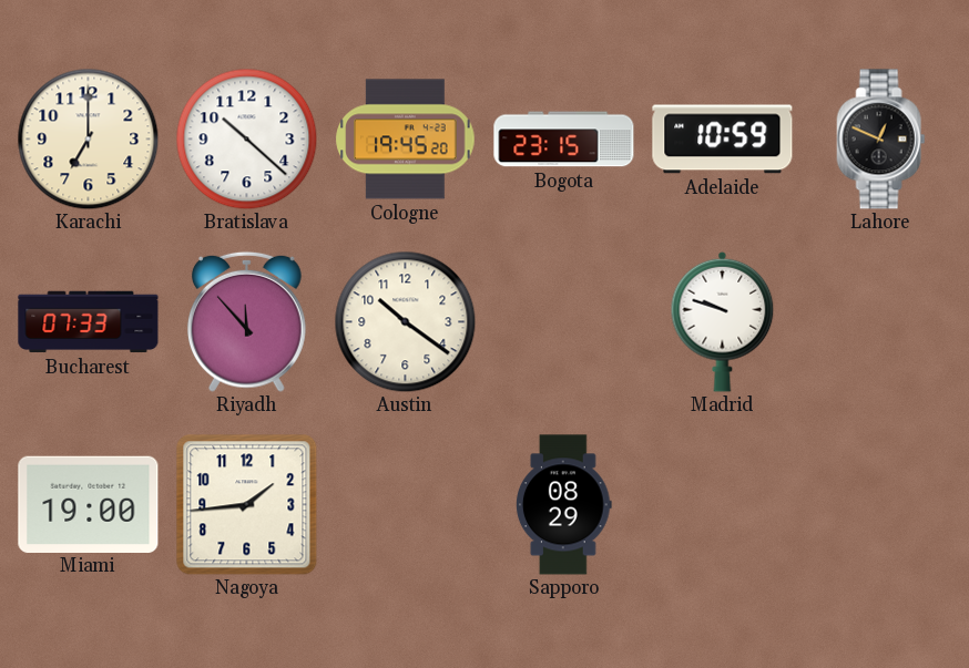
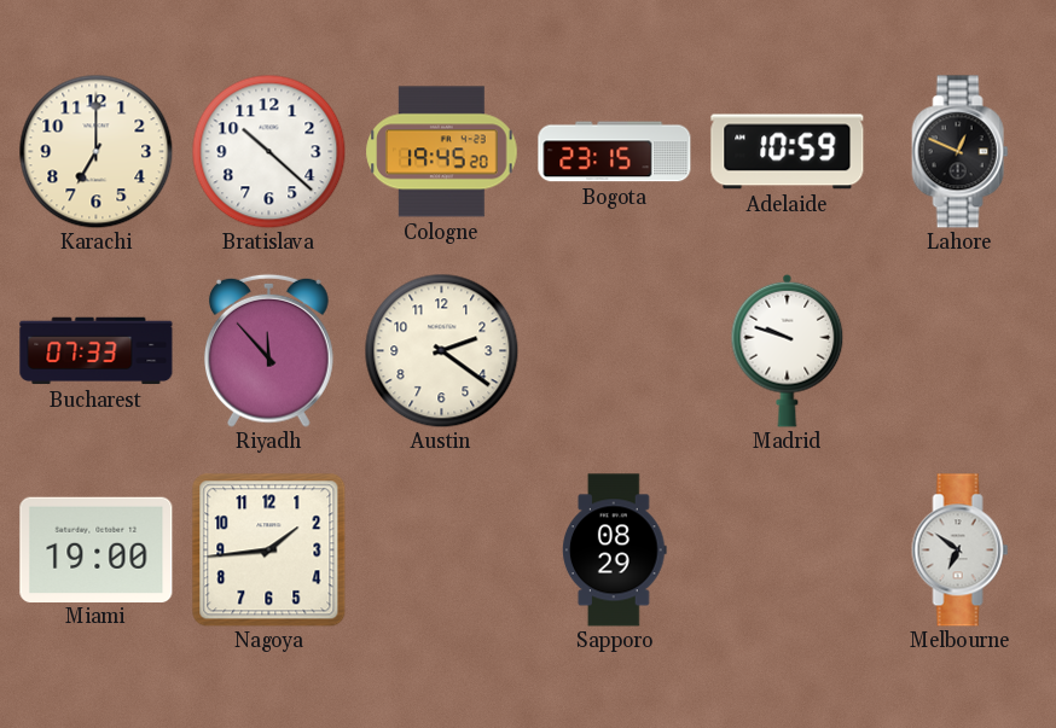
Austin: 10:21 -> 2:21
Melbourne: none -> 6:51
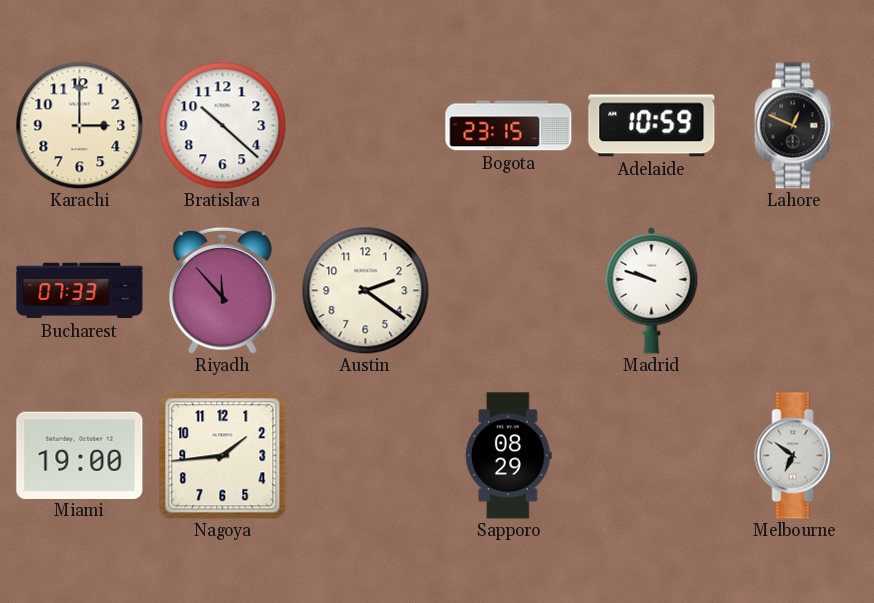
Karachi: 7:00 -> 3:00
Cologne: 19:45 -> none
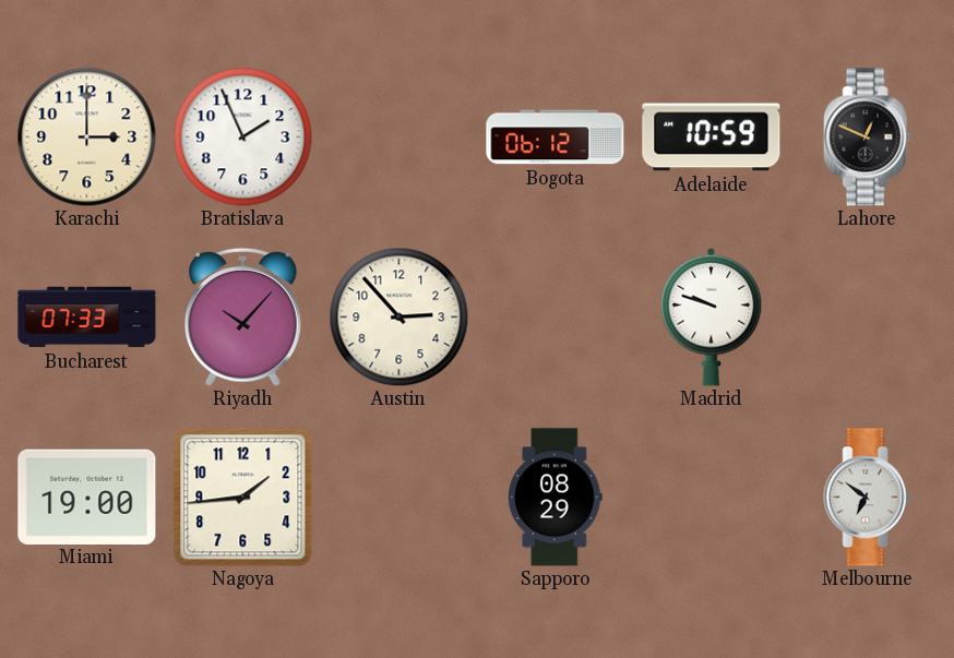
Bratislava: 10:22 -> 1:56
Bogota: 23:15 -> 06:12
Riyadh: 11:53 -> 10:07
Austin: 2:21 -> 2:53
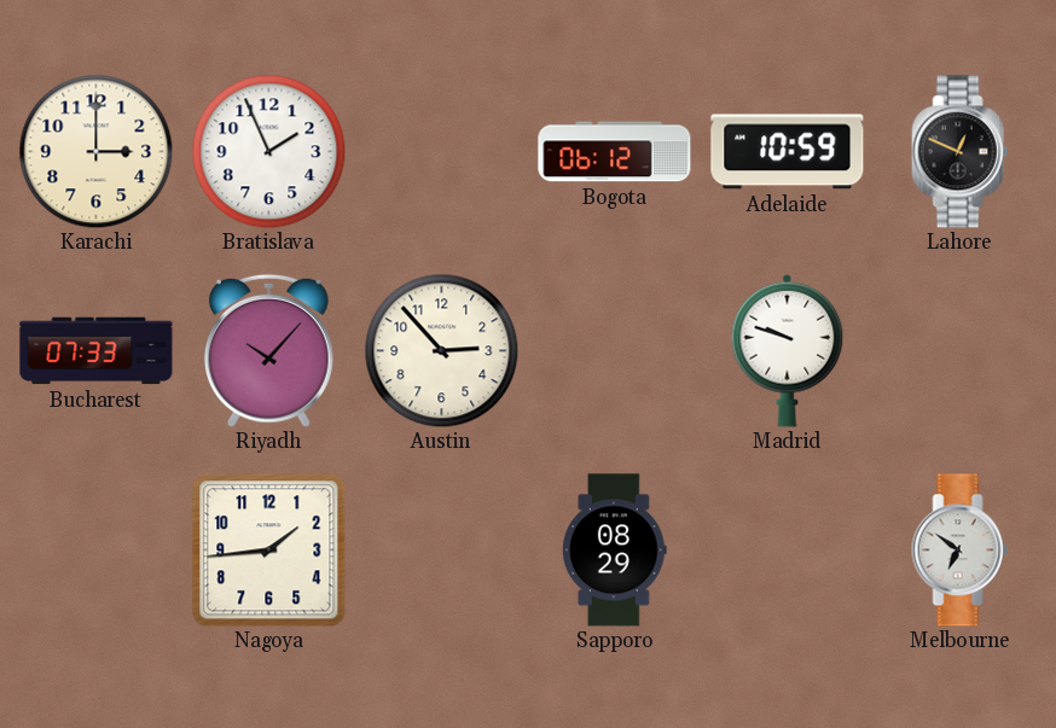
Miami: 19:00 -> none
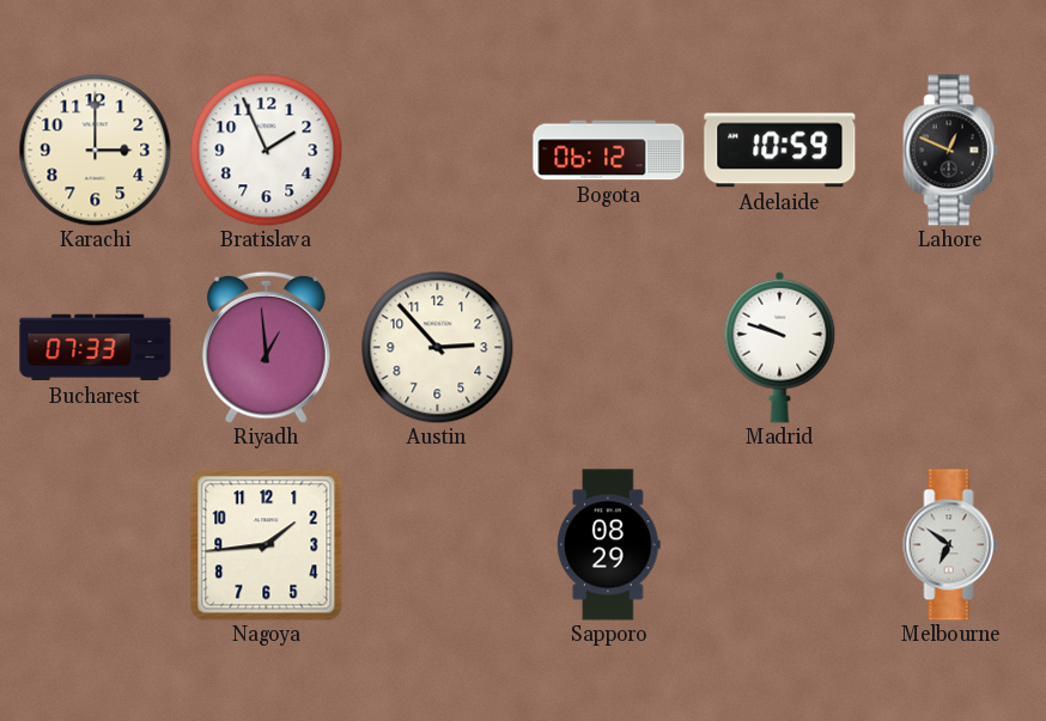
Riyadh: 10:07 -> 12:59
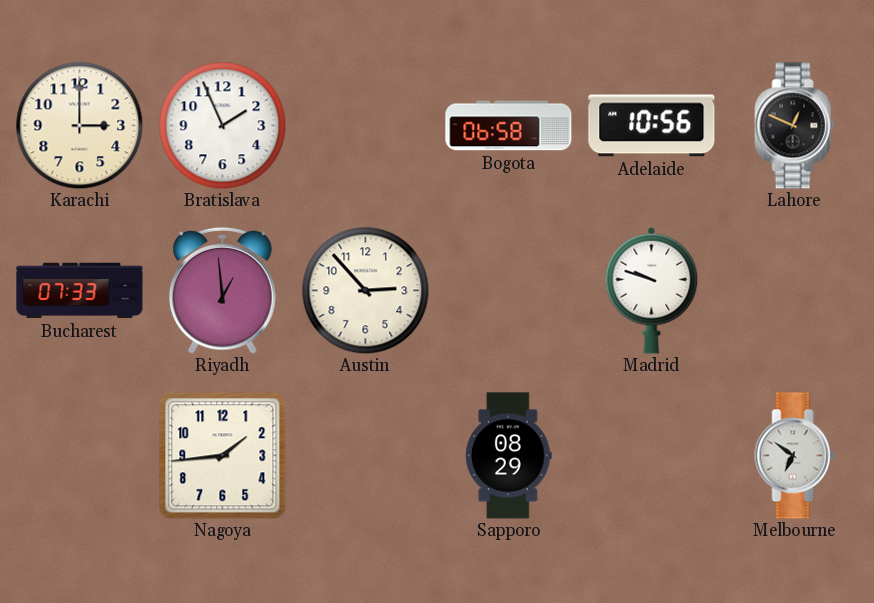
Bogota: 06:12 -> 06:58
Adelaide: 10:59 -> 10:56
